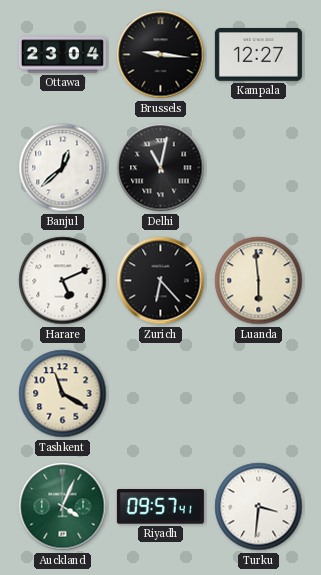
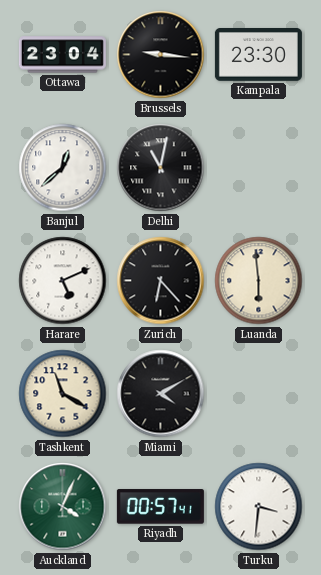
Kampala: 12:27 -> 23:30
Miami: none -> 4:10
Riyadh: 09:57 -> 00:57
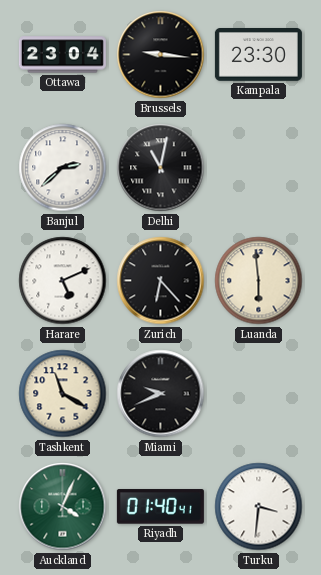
Banjul: 12:38 -> 2:38
Miami: 4:10 -> 9:41
Riyadh: 00:57 -> 01:40
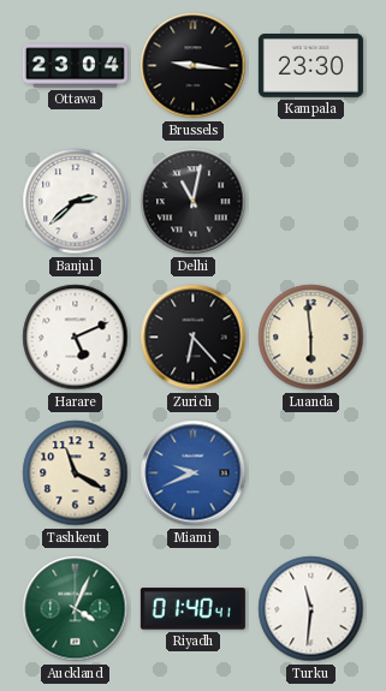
Miami dial: black -> blue
Turku: 3:31 -> 11:31
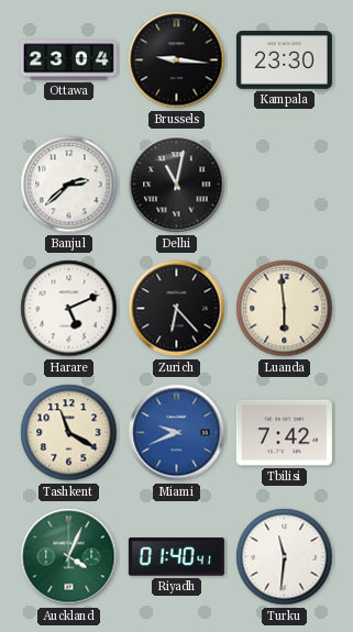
Tbilisi: none -> 7:42
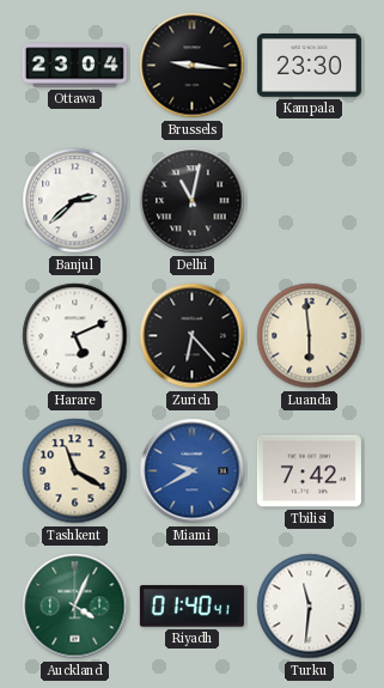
Miami: 9:41 -> 9:40
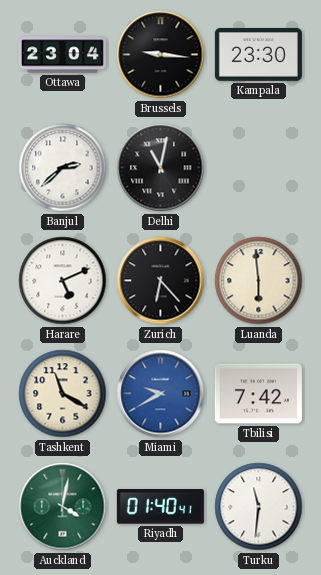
Auckland: 4:04 -> 4:02
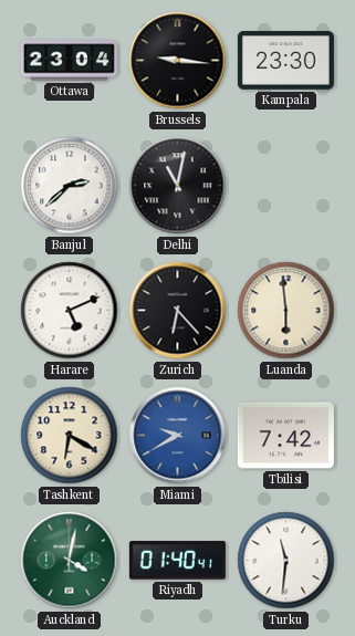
Tashkent: 11:20 -> 6:20
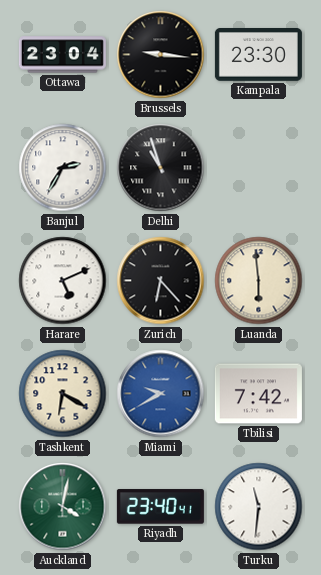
Banjul: 2:38 -> 2:35
Delhi: 11:02 -> 10:57
Riyadh: 01:40 -> 23:40
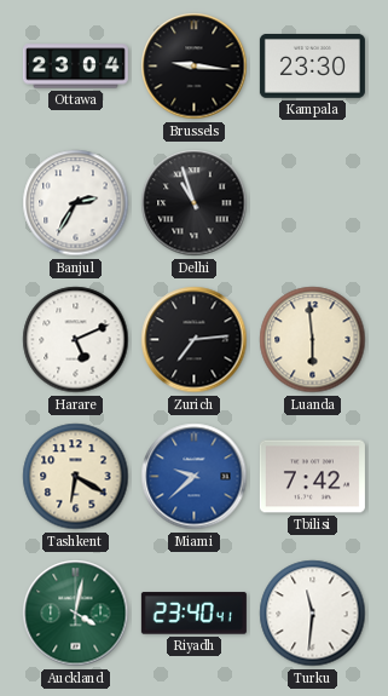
Zurich: 6:23 -> 7:14
Miami: 9:40 -> 9:38
